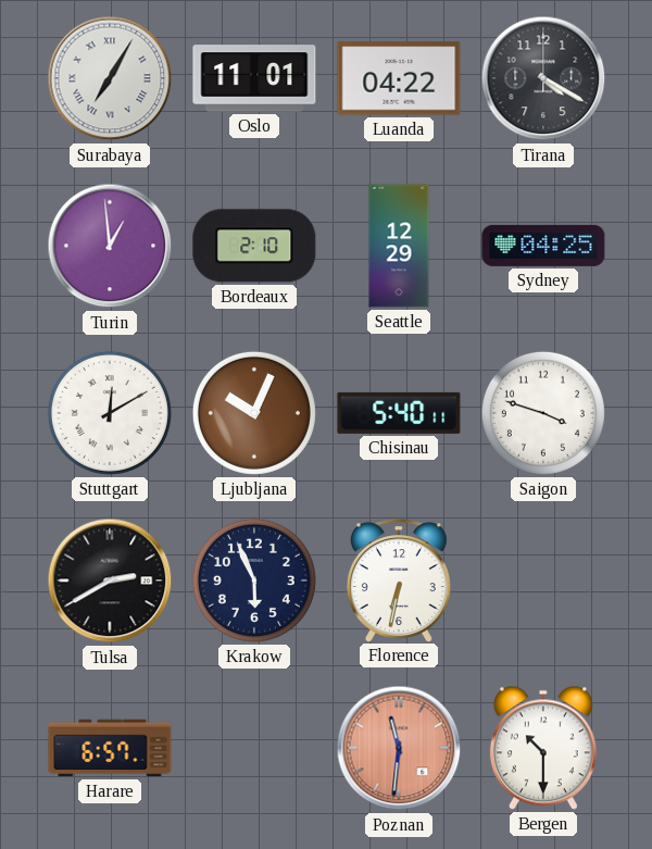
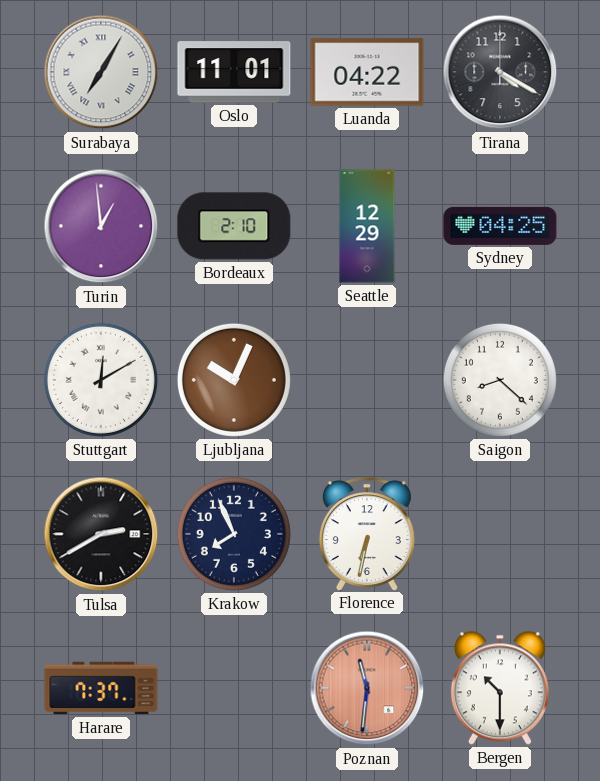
Chisinau: 5:40 -> none
Saigon: 3:48 -> 8:22
Krakow: 5:56 -> 7:56
Harare: 6:57 -> 7:37
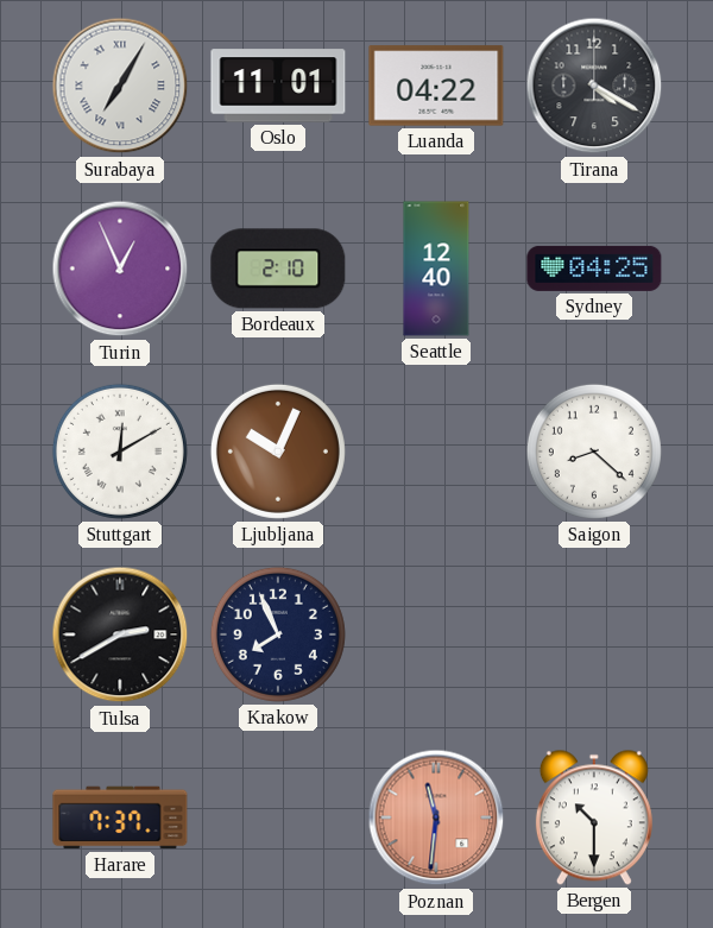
Turin: 12:59 -> 12:56
Seattle: 12:29 -> 12:40
Florence: 6:32 -> none
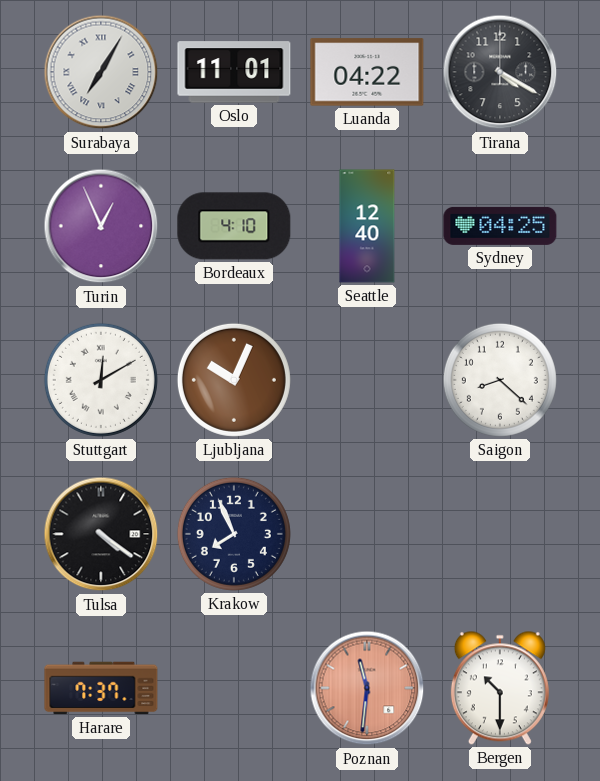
Bordeaux: 2:10 -> 4:10
Tulsa: 2:40 -> 4:21
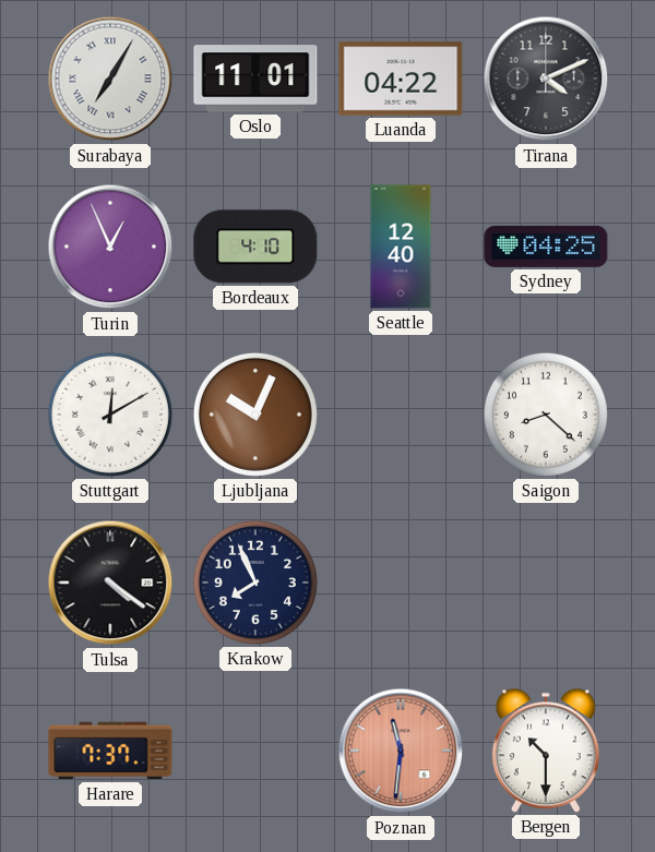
Tirana: 4:20 -> 4:11
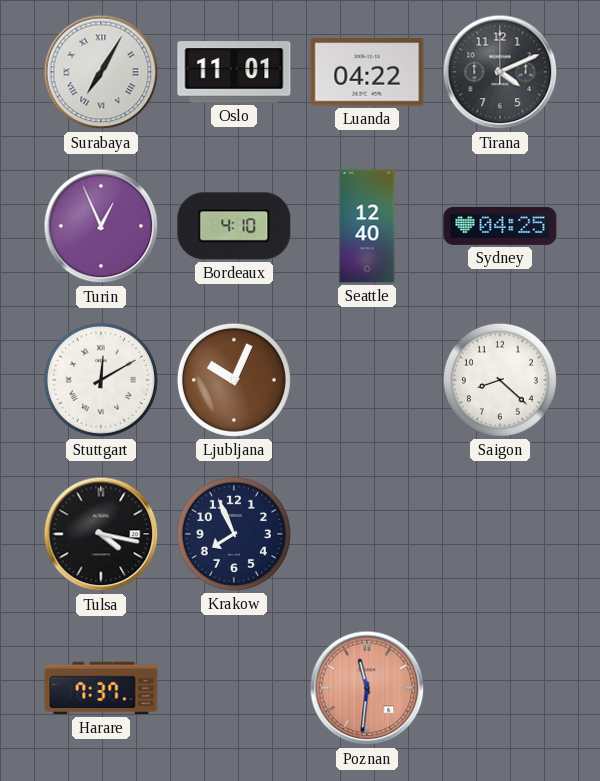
Tulsa: 4:21 -> 4:17
Bergen: 10:30 -> none
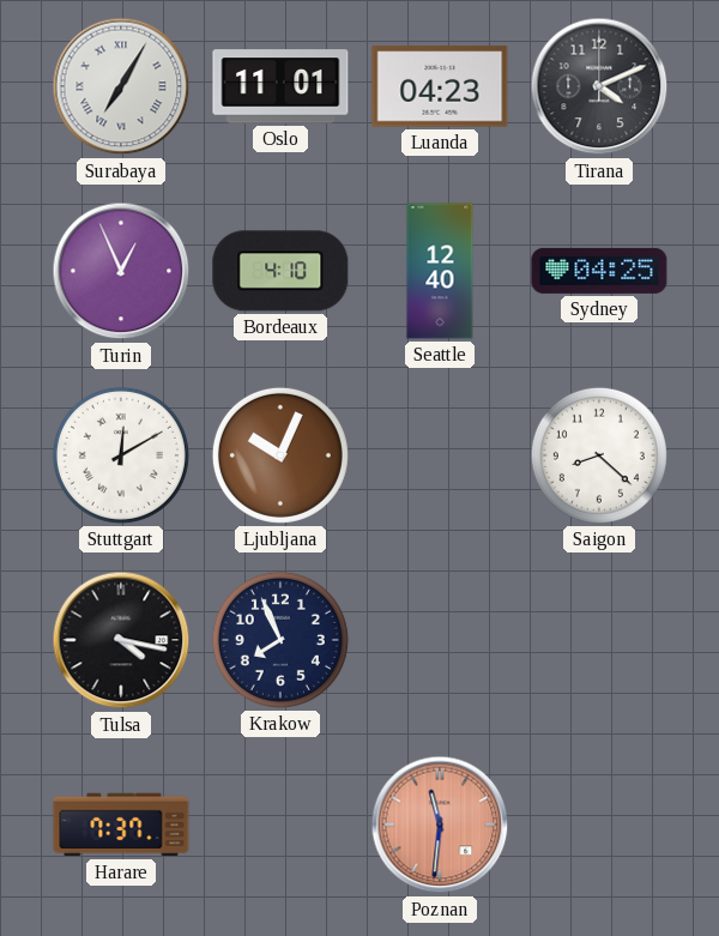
Luanda: 04:22 -> 04:23
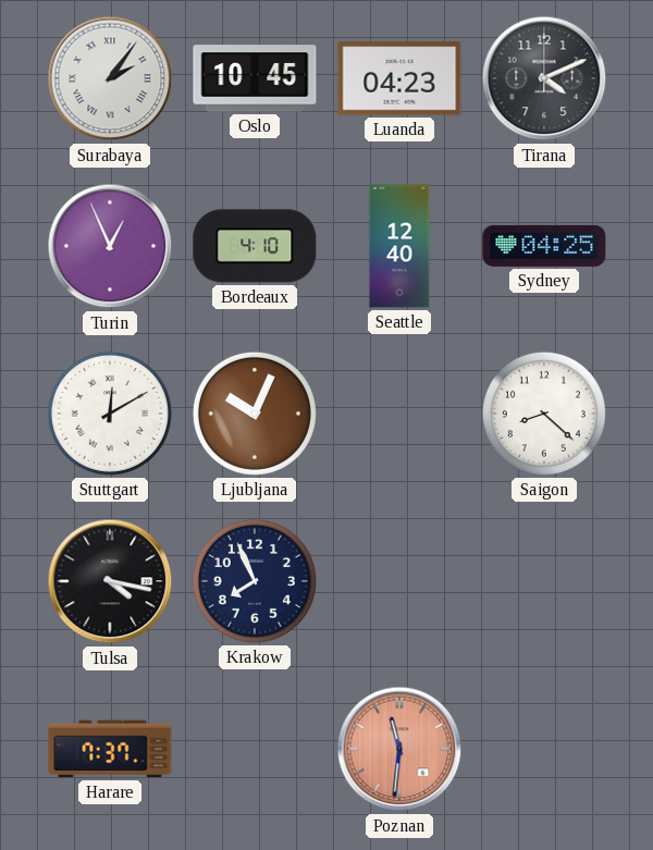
Surabaya: 7:05 -> 2:06
Oslo: 11:01 -> 10:45
